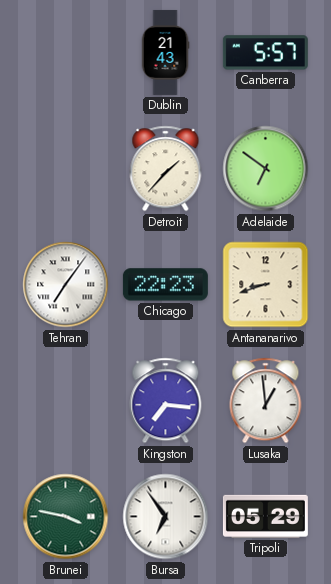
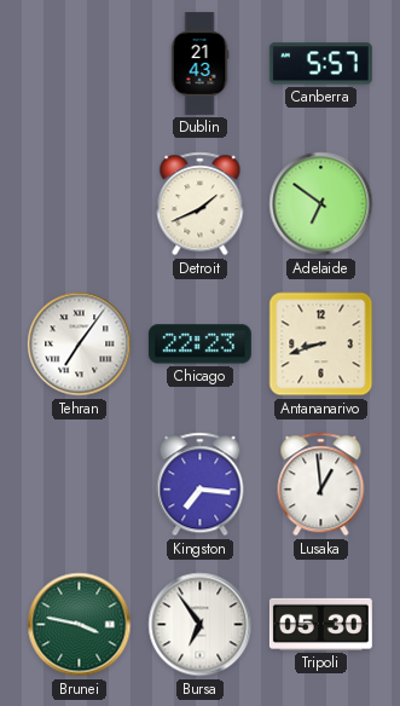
Detroit: 1:37 -> 1:41
Tripoli: 05:29 -> 05:30
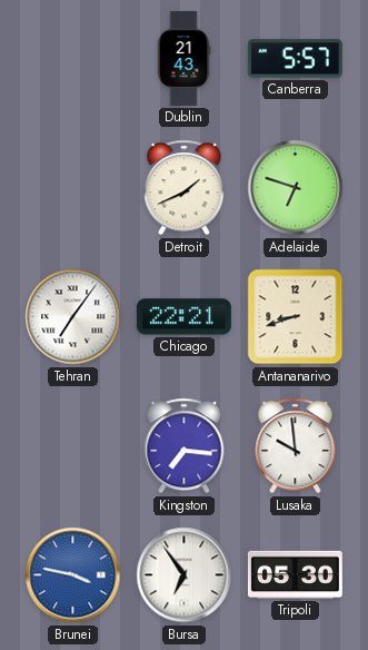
Adelaide: 6:51 -> 6:48
Chicago: 22:23 -> 22:21
Lusaka: 12:59 -> 9:59
Brunei dial: green -> blue
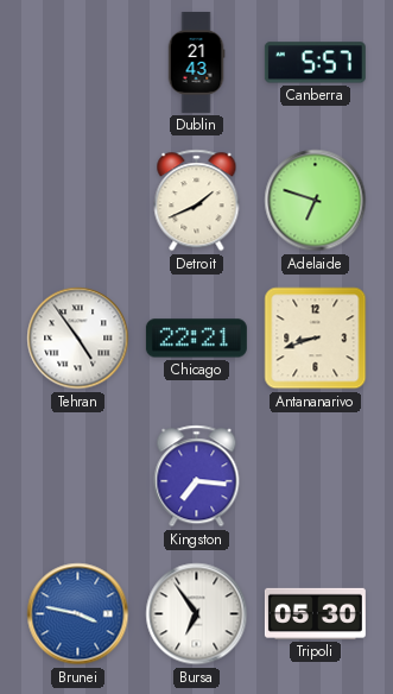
Tehran: 7:06 -> 4:54
Lusaka: 9:59 -> none
